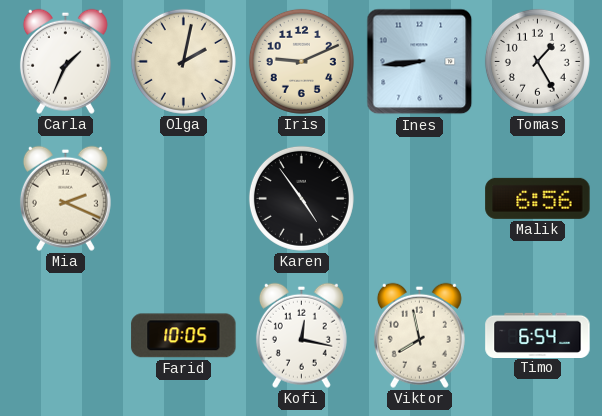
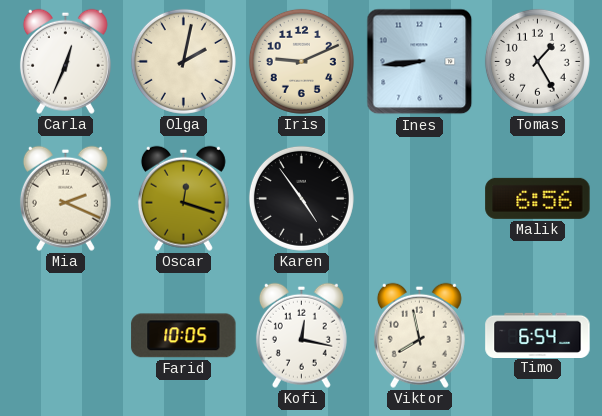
Carla: 1:34 -> 12:34
Oscar: none -> 12:18
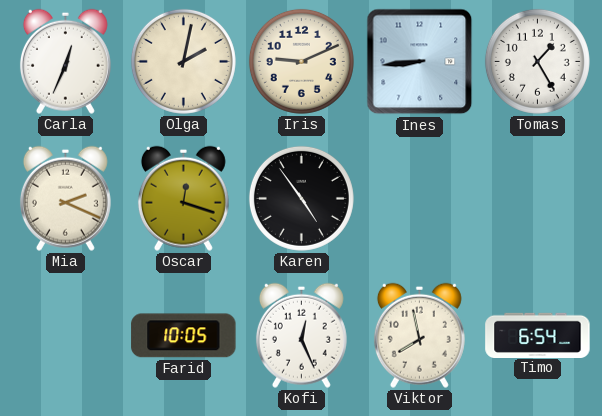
Malik: 6:56 -> none
Kofi: 12:17 -> 12:26
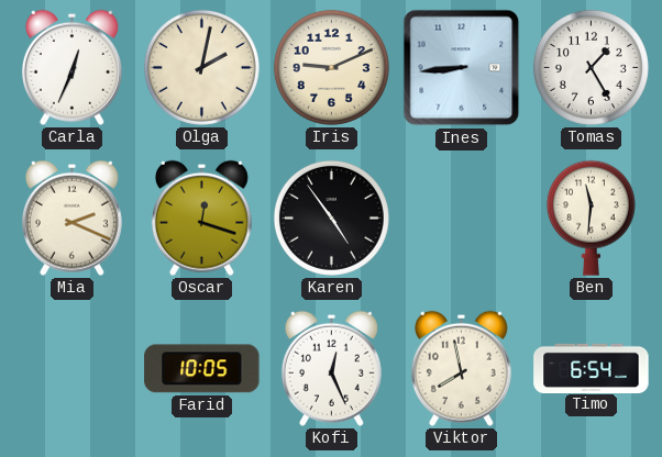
Ben: none -> 11:31
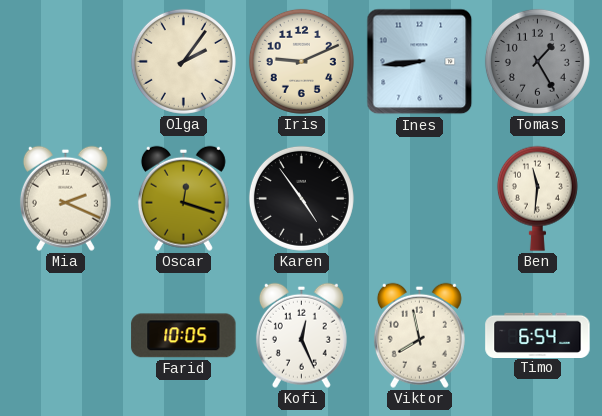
Carla: 12:34 -> none
Olga: 2:02 -> 2:06
Tomas dial: white -> grey
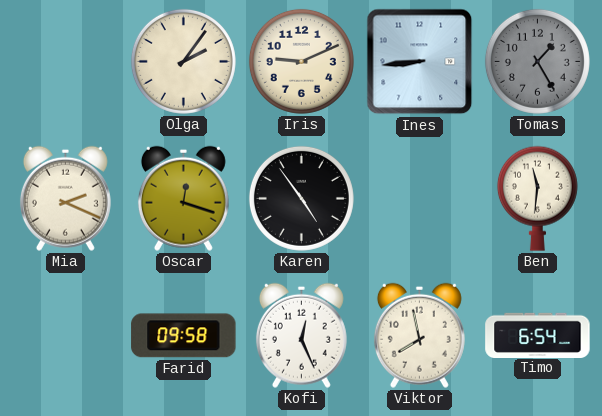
Farid: 10:05 -> 09:58
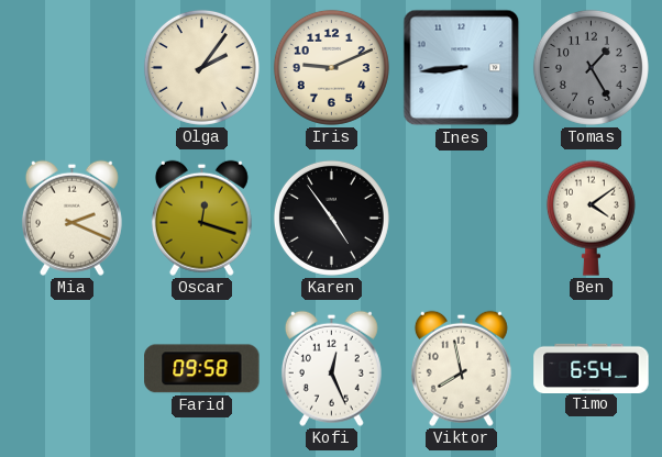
Ben: 11:31 -> 4:09
